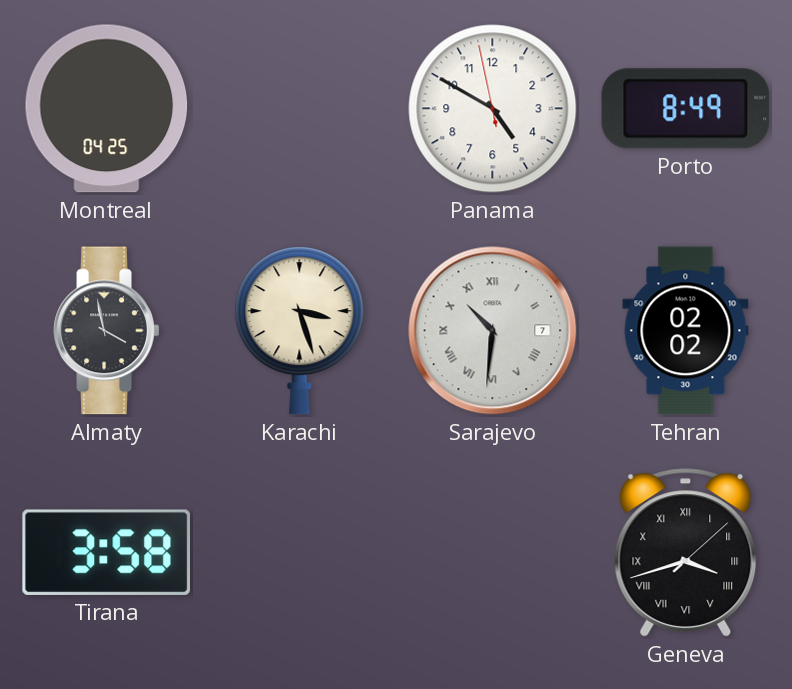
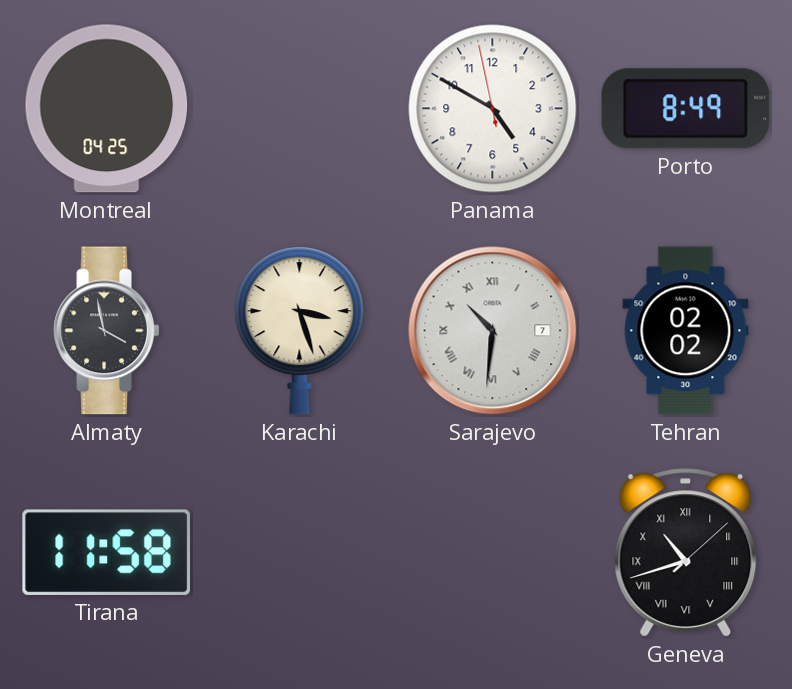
Tirana: 3:58 -> 11:58
Geneva: 3:42 -> 10:42
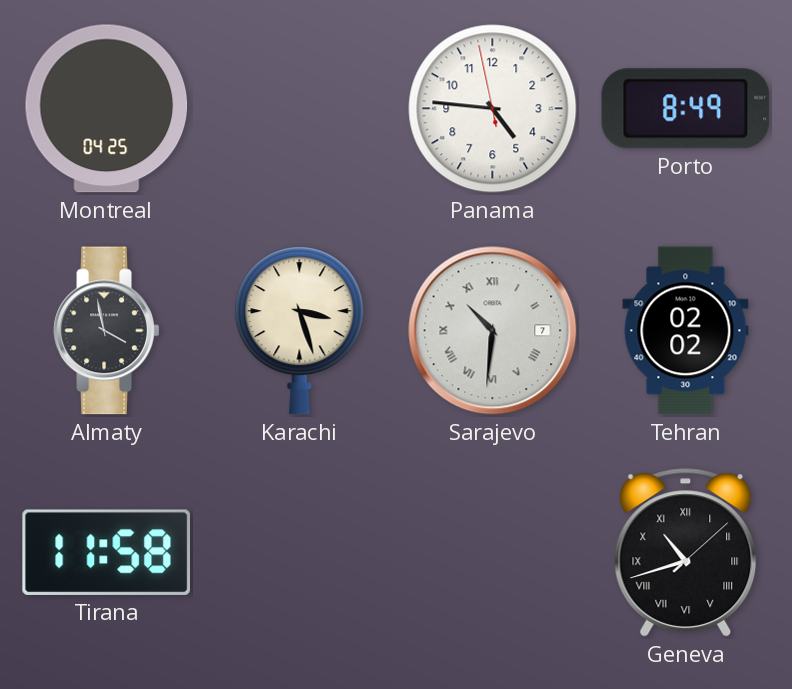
Panama: 4:49 -> 4:45
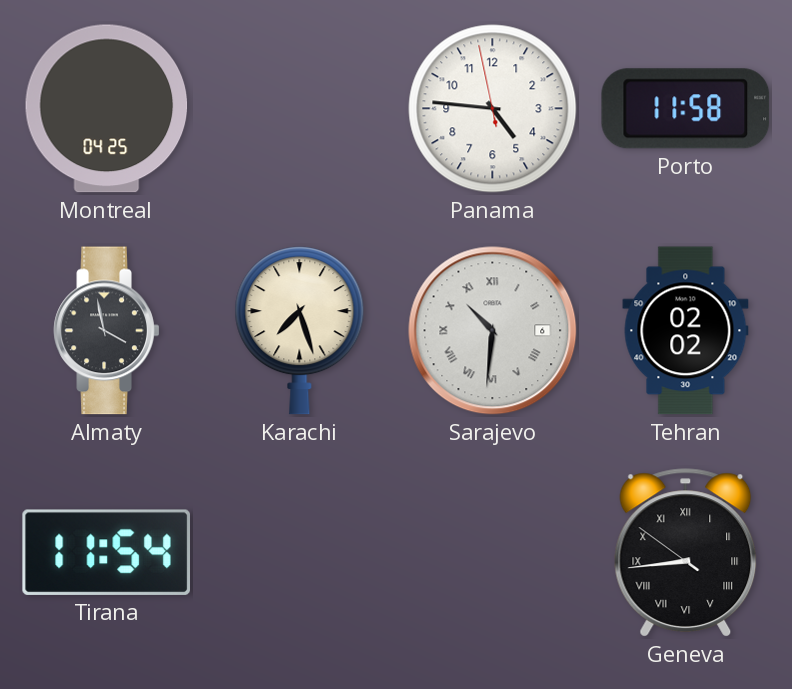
Porto: 8:49 -> 11:58
Karachi: 3:27 -> 7:27
Sarajevo date: 7 -> 6
Tirana: 11:58 -> 11:54
Geneva: 10:42 -> 8:43
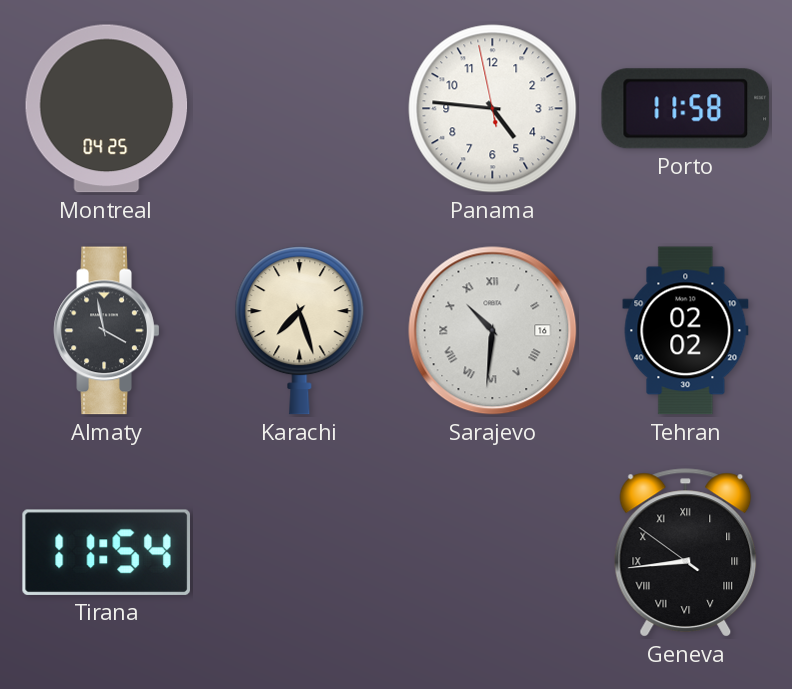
Sarajevo date: 6 -> 16
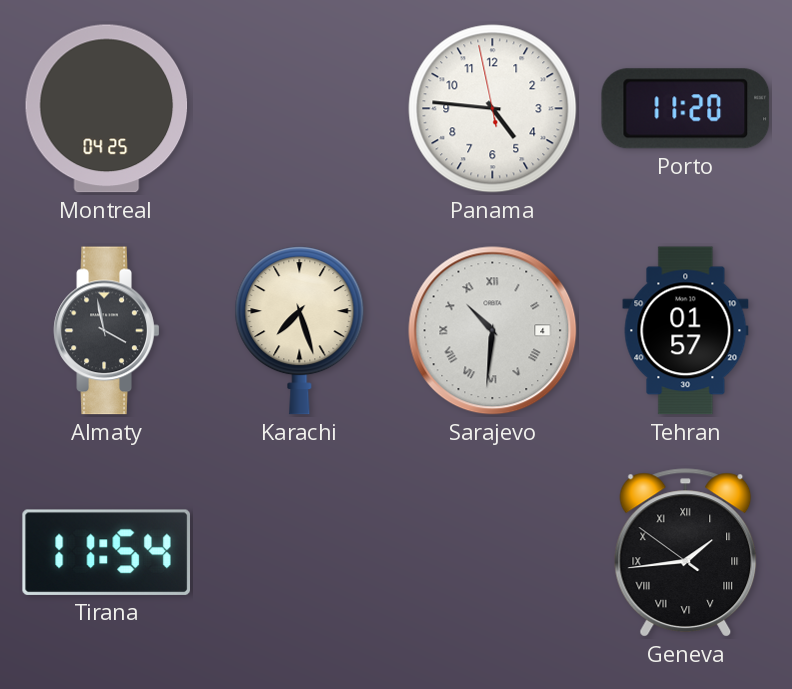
Porto: 11:58 -> 11:20
Sarajevo date: 16 -> 4
Tehran: 02:02 -> 01:57
Geneva: 8:43 -> 1:43
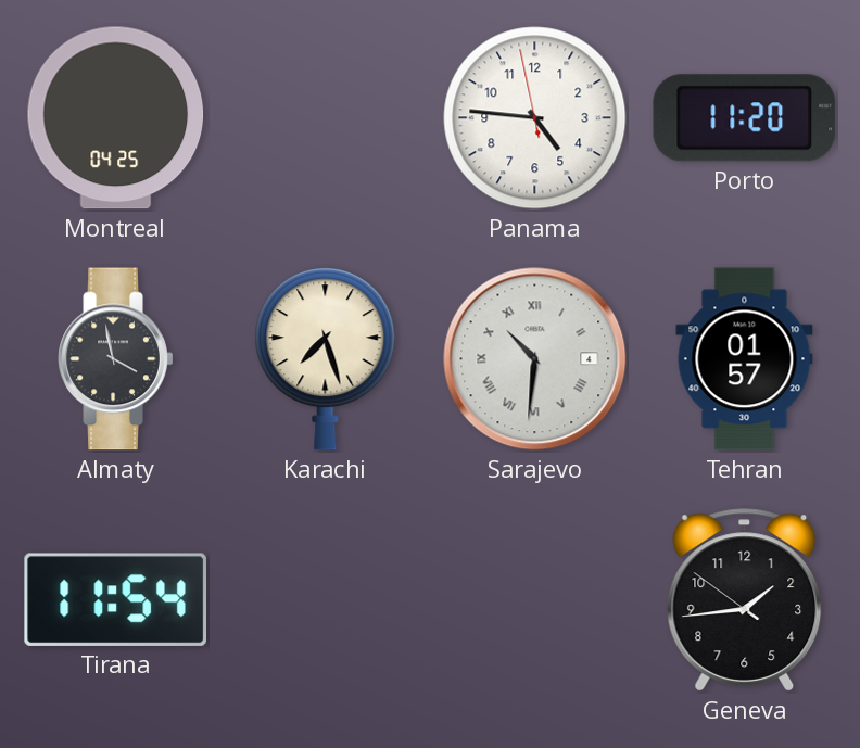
Geneva numerals: Roman -> Arabic
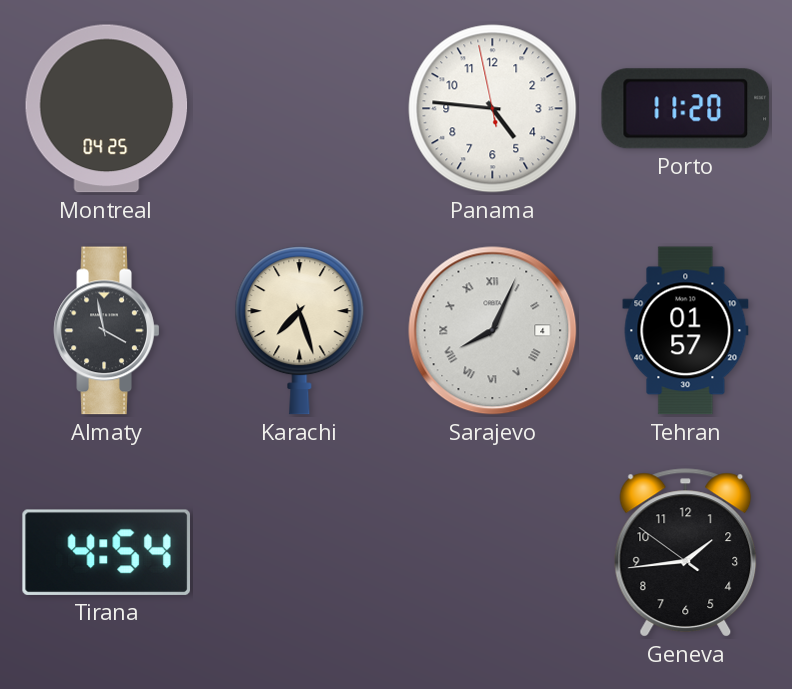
Sarajevo: 10:31 -> 8:04
Tirana: 11:54 -> 4:54
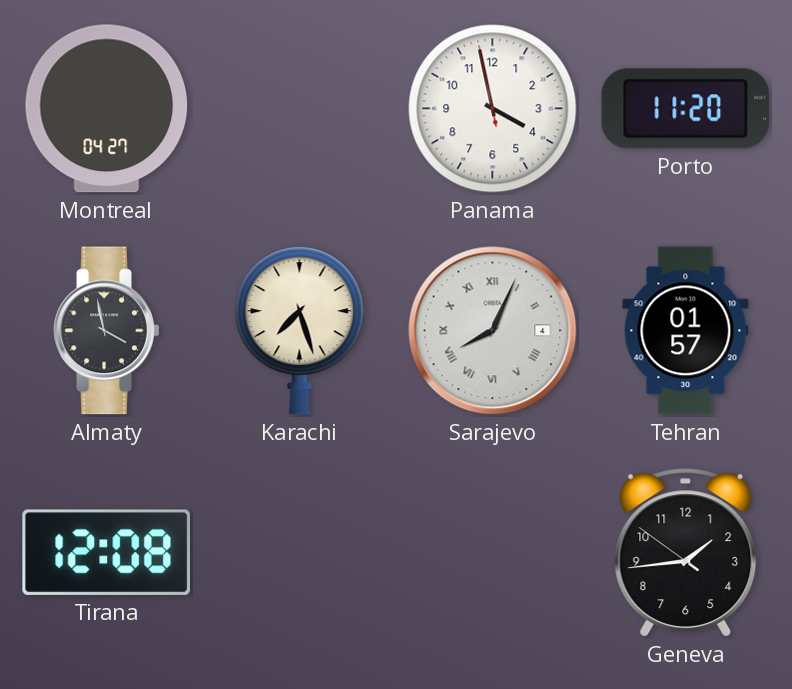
Montreal: 04:25 -> 04:27
Panama: 4:45 -> 3:57
Tirana: 4:54 -> 12:08
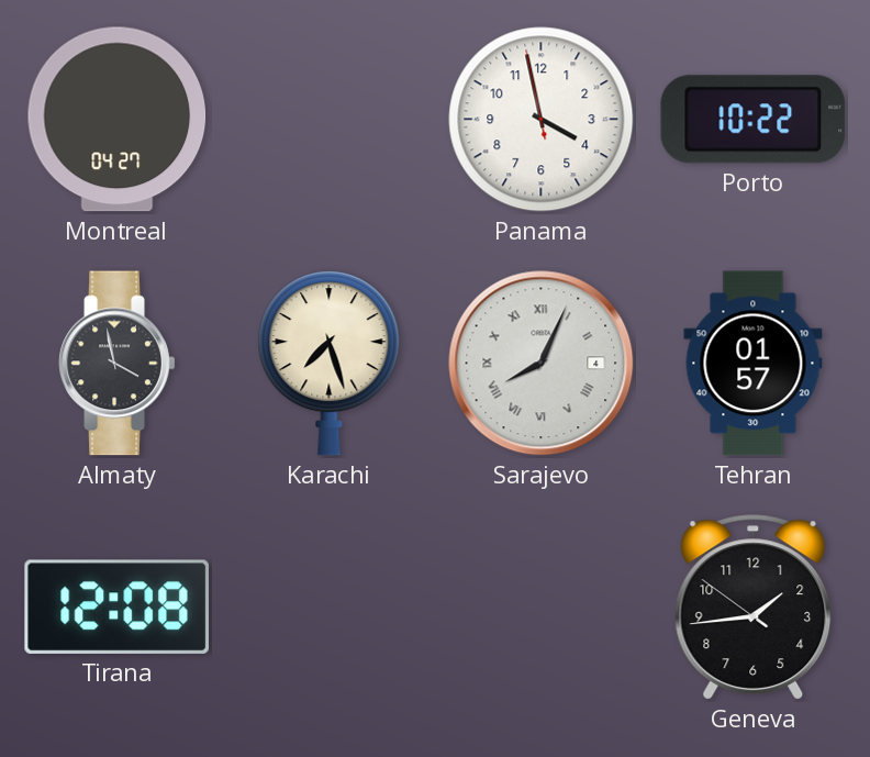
Porto: 11:20 -> 10:22
